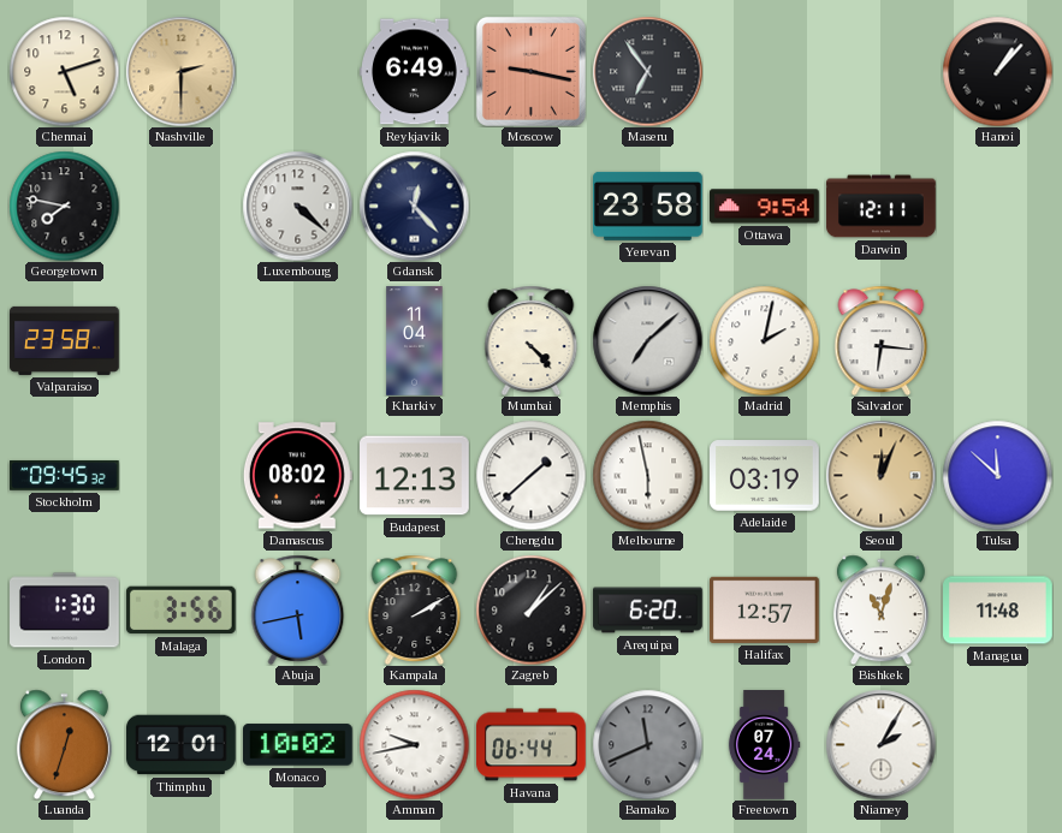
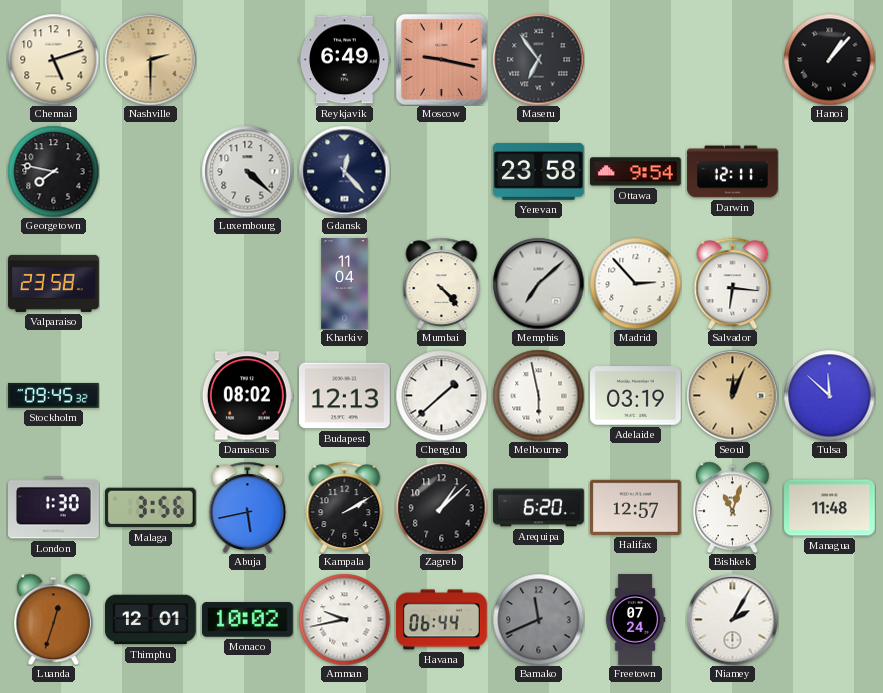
Madrid: 2:02 -> 2:53
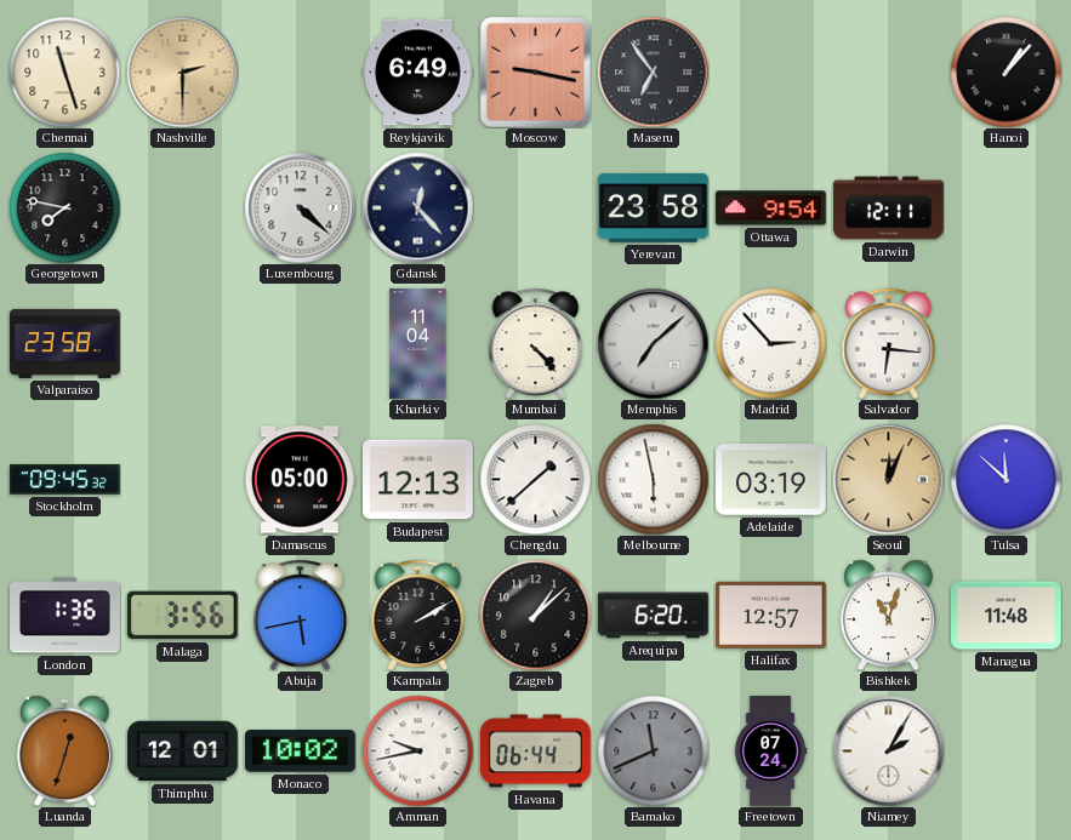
Chennai: 5:12 -> 11:27
Damascus: 08:02 -> 05:00
London: 1:30 -> 1:36
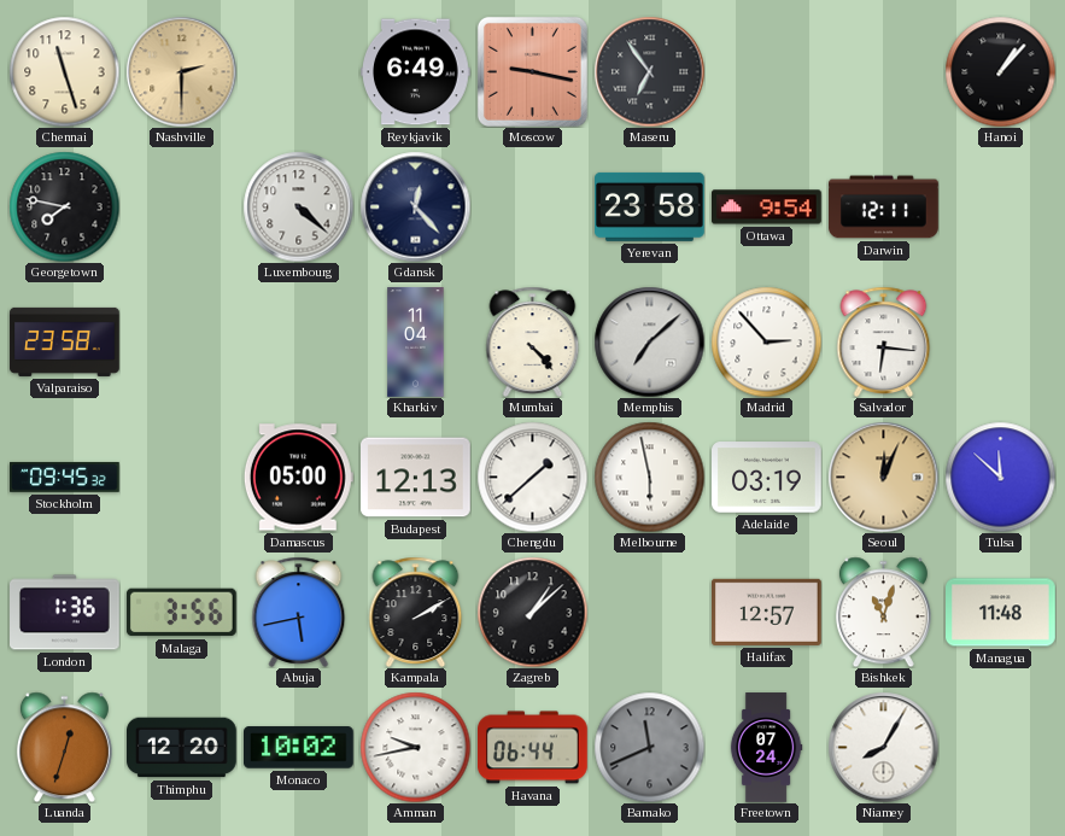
Arequipa: 6:20 -> none
Thimphu: 12:01 -> 12:20
Niamey: 2:05 -> 8:05
